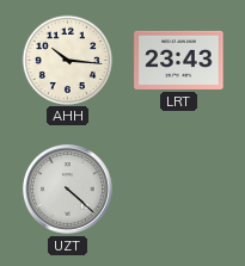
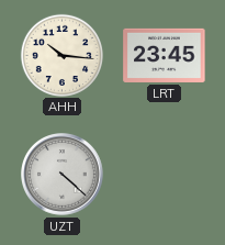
LRT: 23:43 -> 23:45
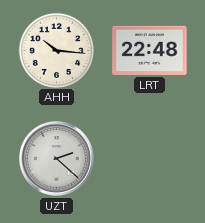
LRT: 23:45 -> 22:48
UZT: 4:22 -> 2:22
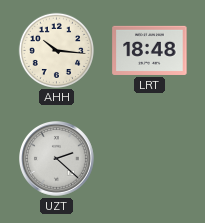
LRT: 22:48 -> 18:48
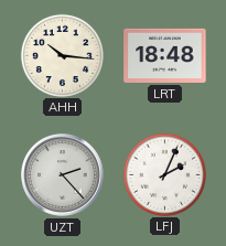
UZT: 2:22 -> 2:23
LFJ: none -> 2:04
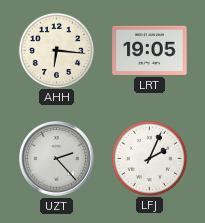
AHH: 10:16 -> 6:16
LRT: 18:48 -> 19:05
